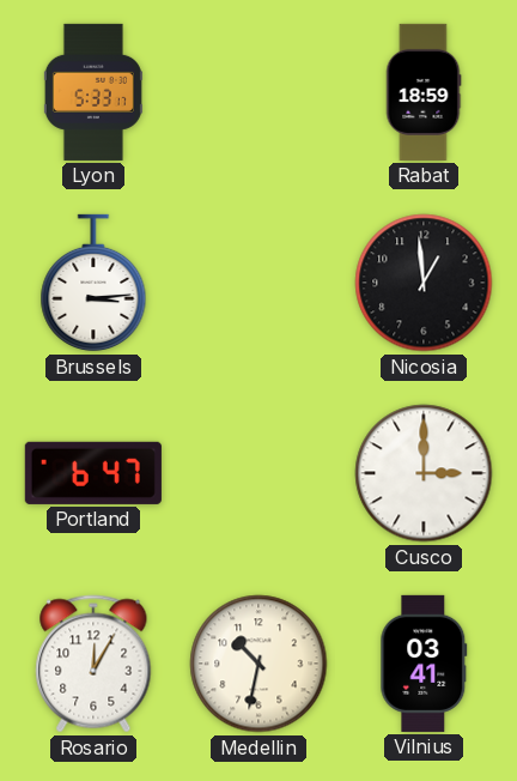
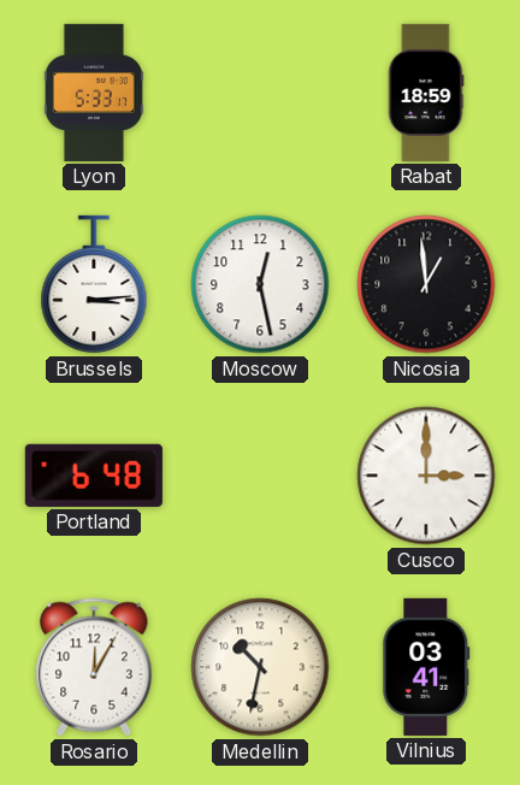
Moscow: none -> 12:28
Portland: 6:47 -> 6:48
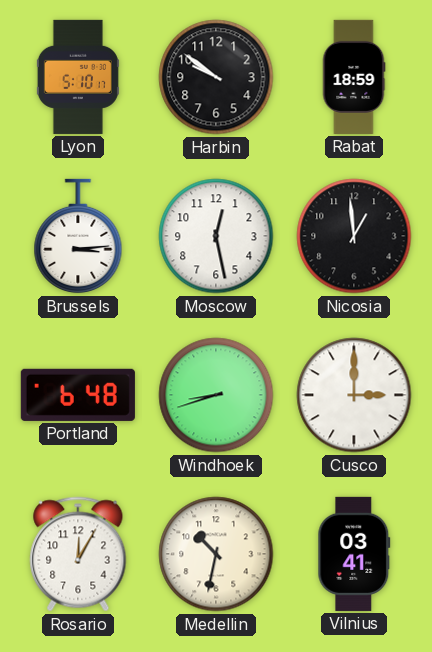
Lyon: 5:33 -> 5:10
Harbin: none -> 9:51
Windhoek: none -> 8:42
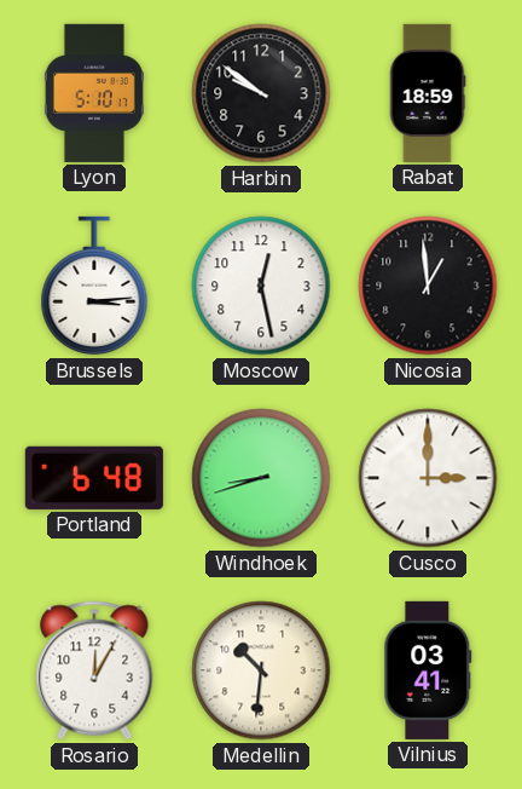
Medellin: 10:32 -> 10:31
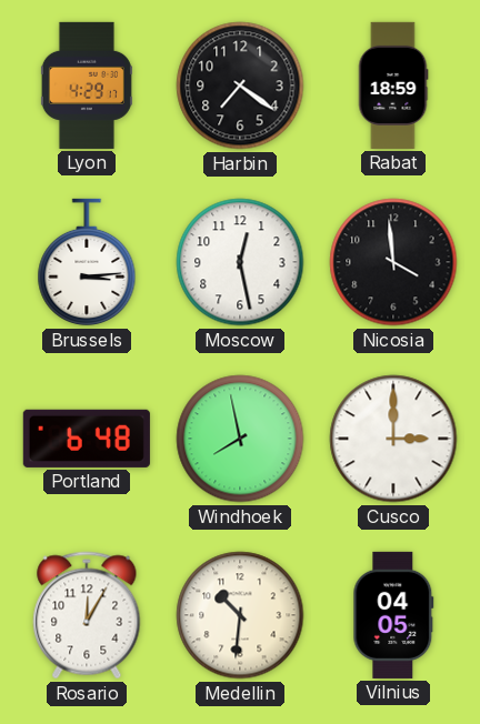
Lyon: 5:10 -> 4:29
Harbin: 9:51 -> 7:21
Nicosia: 12:59 -> 3:59
Windhoek: 8:42 -> 7:58
Vilnius: 03:41 -> 04:05
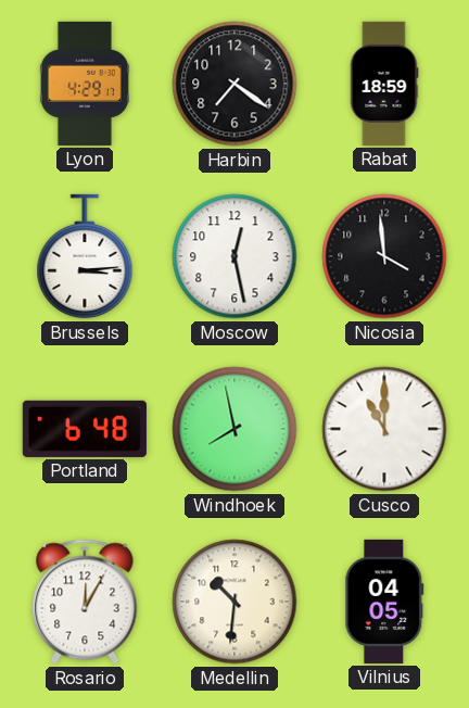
Cusco: 3:00 -> 11:00
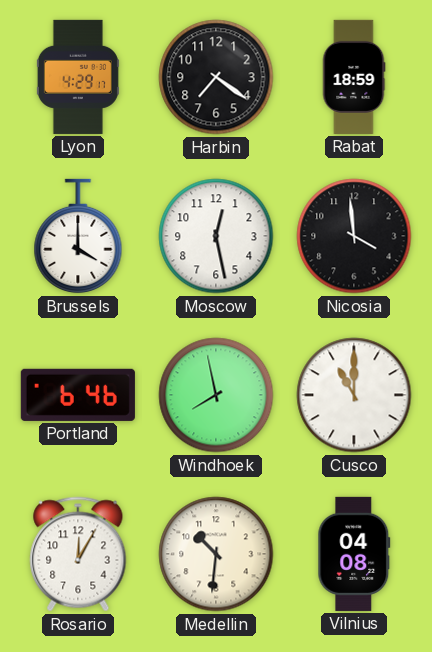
Brussels: 3:14 -> 4:00
Portland: 6:48 -> 6:46
Vilnius: 04:05 -> 04:08
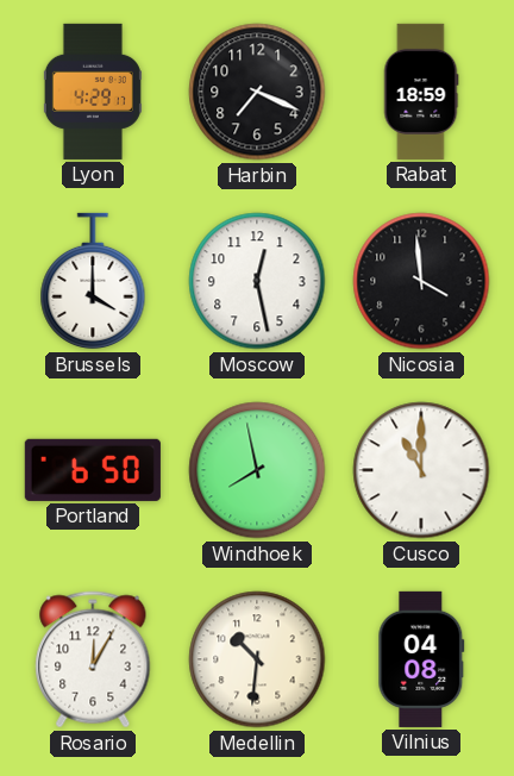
Harbin: 7:21 -> 7:19
Portland: 6:46 -> 6:50
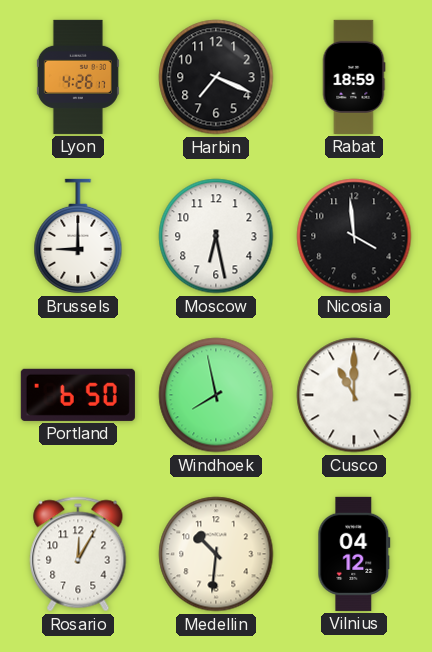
Lyon: 4:29 -> 4:26
Brussels: 4:00 -> 9:00
Moscow: 12:28 -> 6:28
Vilnius: 04:08 -> 04:12
